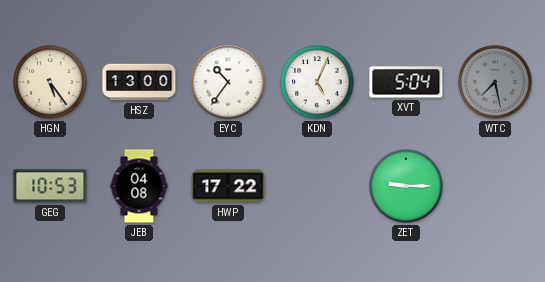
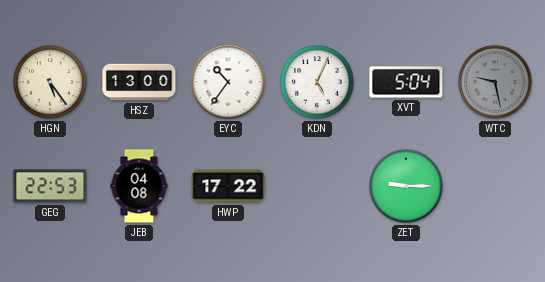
WTC: 7:28 -> 9:28
GEG: 10:53 -> 22:53
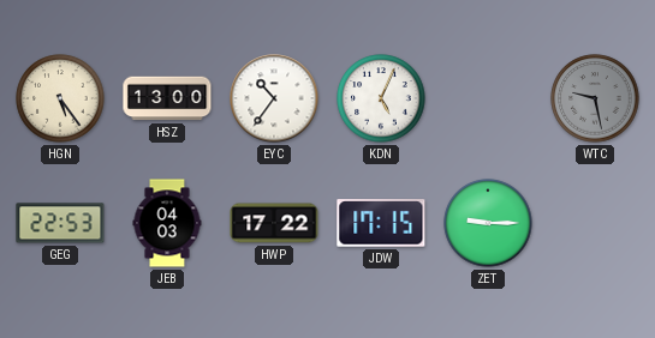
XVT: 5:04 -> none
JEB: 04:08 -> 04:03
JDW: none -> 17:15
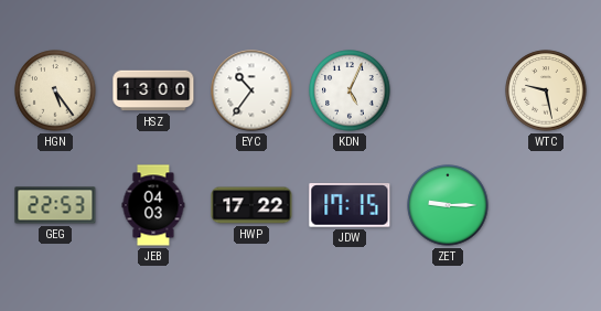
WTC dial: grey -> cream
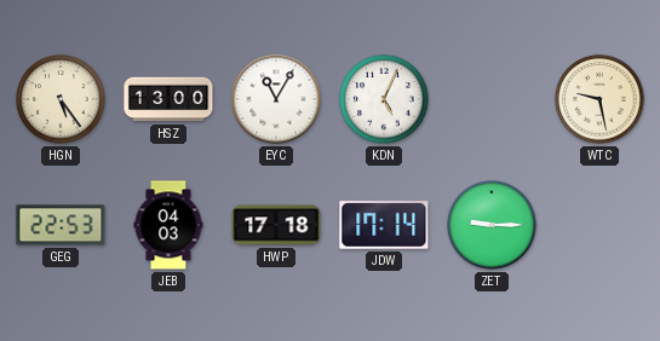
EYC: 10:36 -> 11:05
HWP: 17:22 -> 17:18
JDW: 17:15 -> 17:14
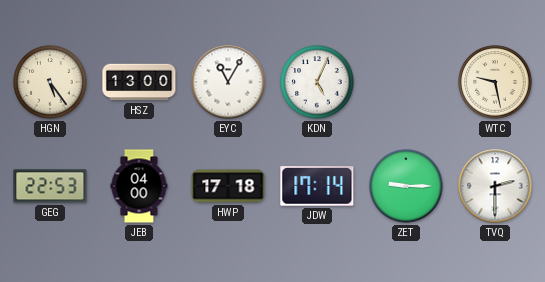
JEB: 04:03 -> 04:00
TVQ: none -> 2:30
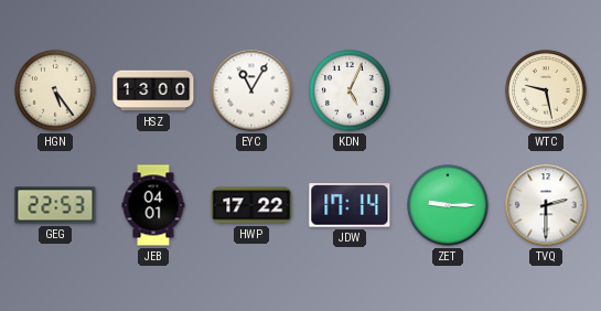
JEB: 04:00 -> 04:01
HWP: 17:18 -> 17:22
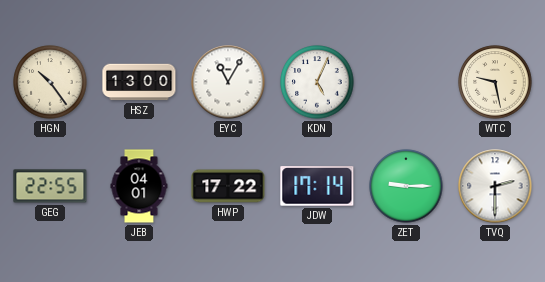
HGN: 5:24 -> 10:24
GEG: 22:53 -> 22:55
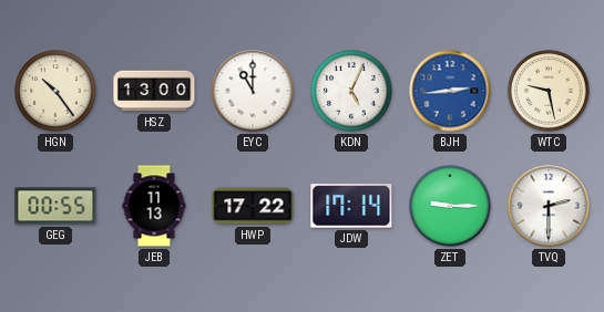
EYC: 11:05 -> 11:00
BJH: none -> 2:44
GEG: 22:55 -> 00:55
JEB: 04:01 -> 11:13
